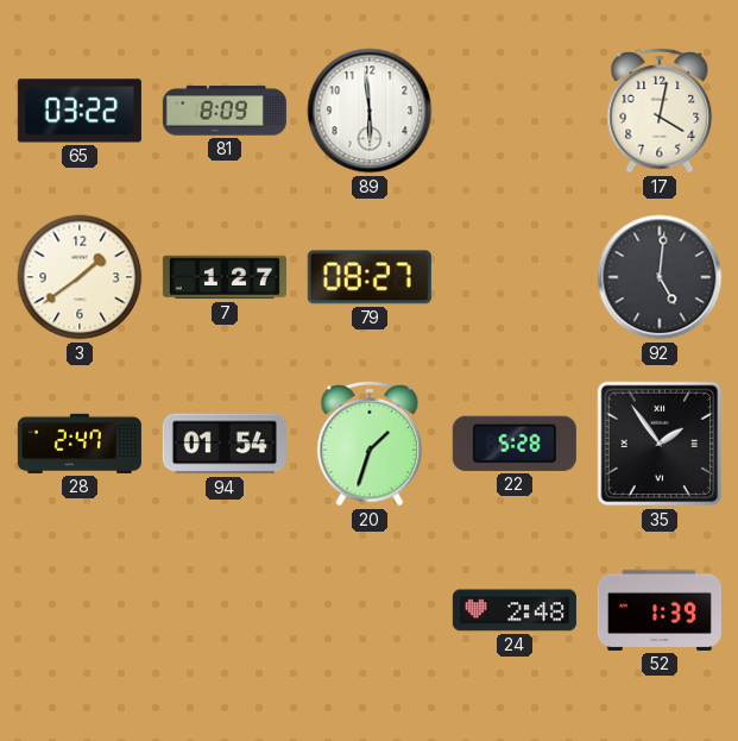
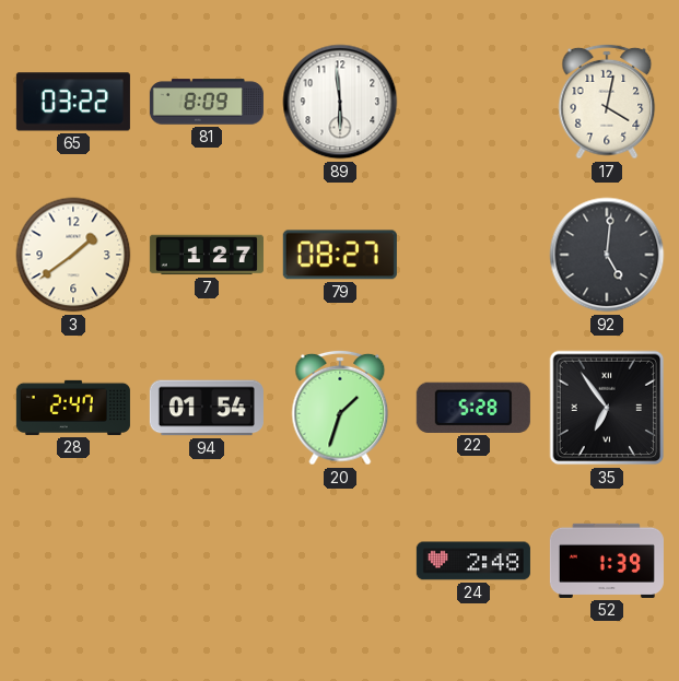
35: 1:54 -> 6:54
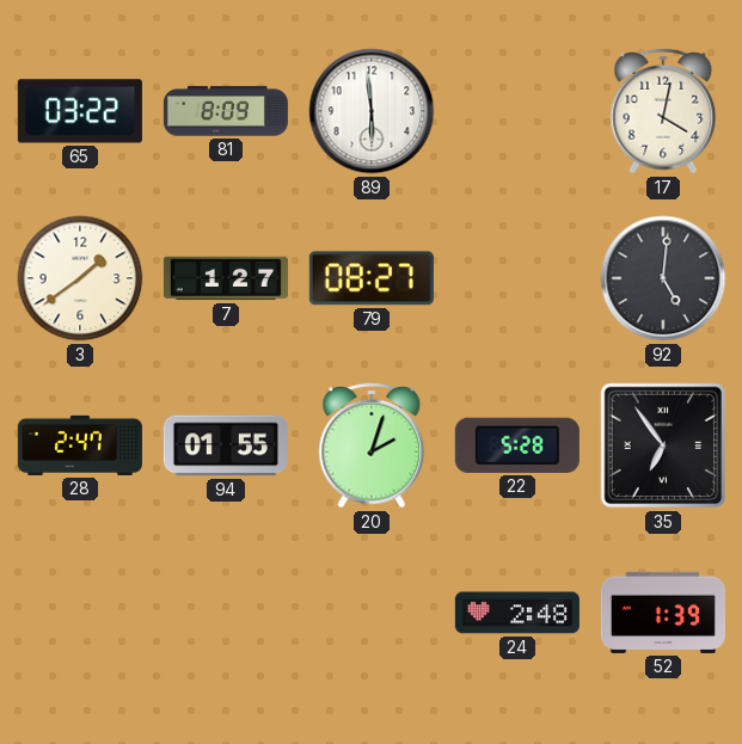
94: 01:54 -> 01:55
20: 1:33 -> 2:03
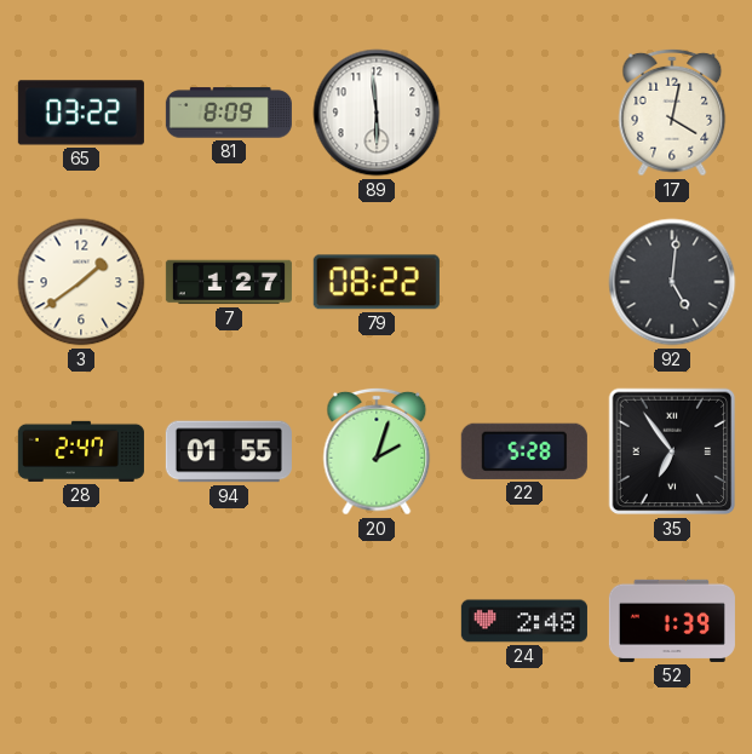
79: 08:27 -> 08:22
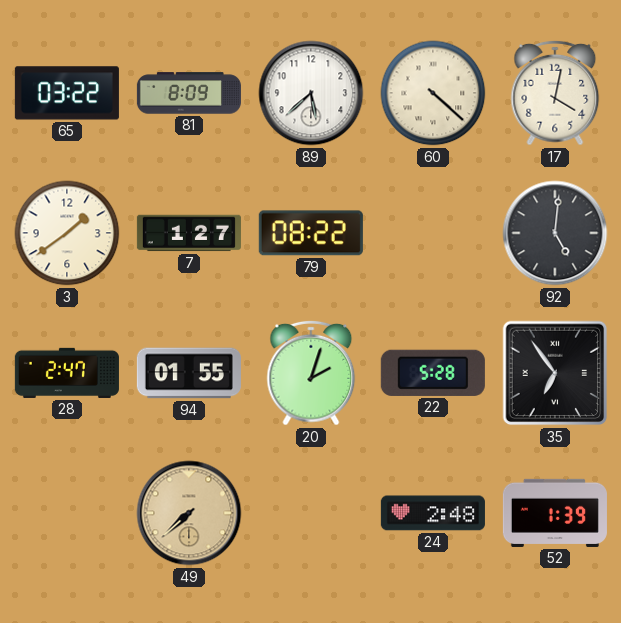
89: 5:59 -> 5:38
60: none -> 4:22
49: none -> 7:38
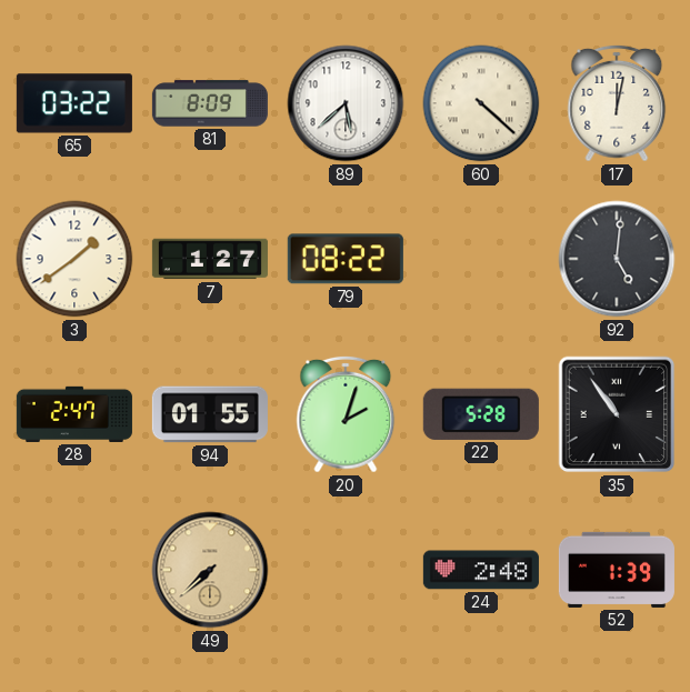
17: 4:02 -> 12:02
35: 6:54 -> 10:54
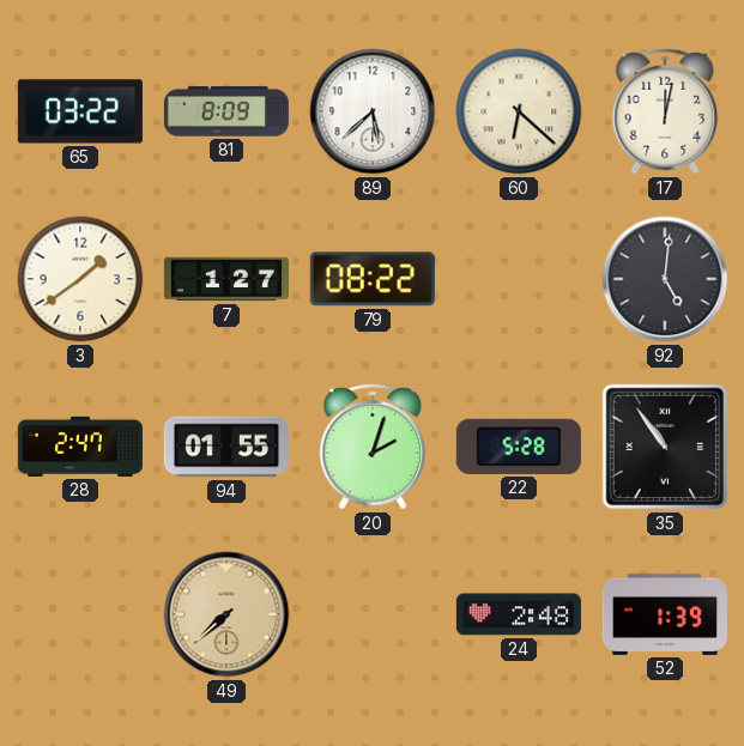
60: 4:22 -> 6:22
